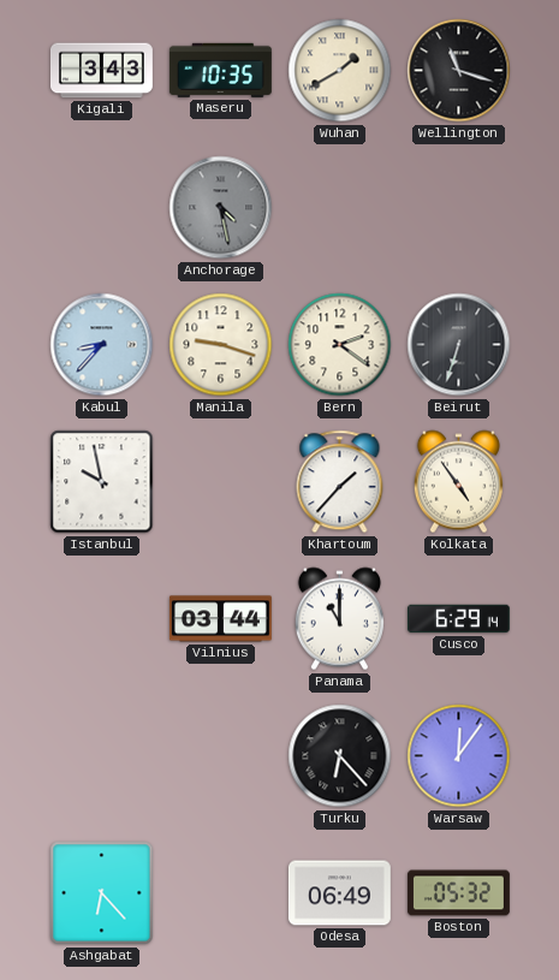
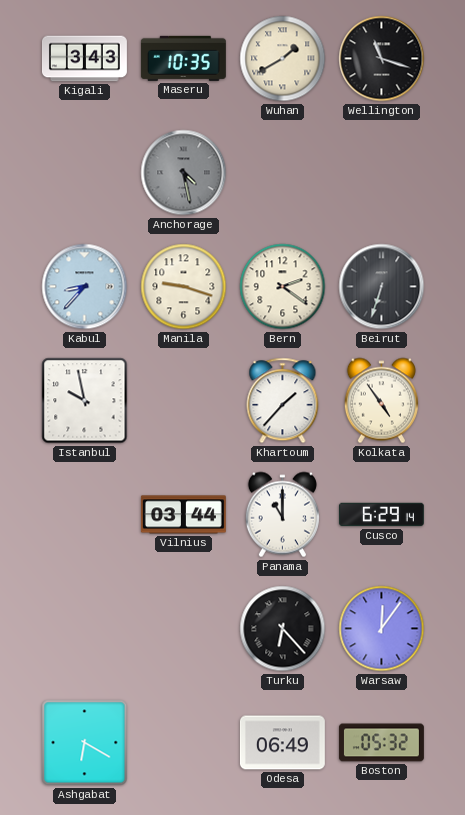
Ashgabat: 6:23 -> 6:20
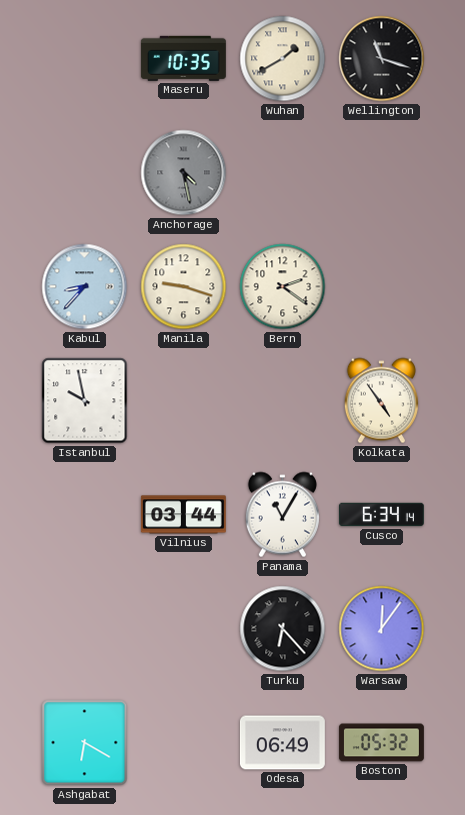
Kigali: 3:43 -> none
Beirut: 6:33 -> none
Khartoum: 1:37 -> none
Panama: 11:00 -> 11:05
Cusco: 6:29 -> 6:34
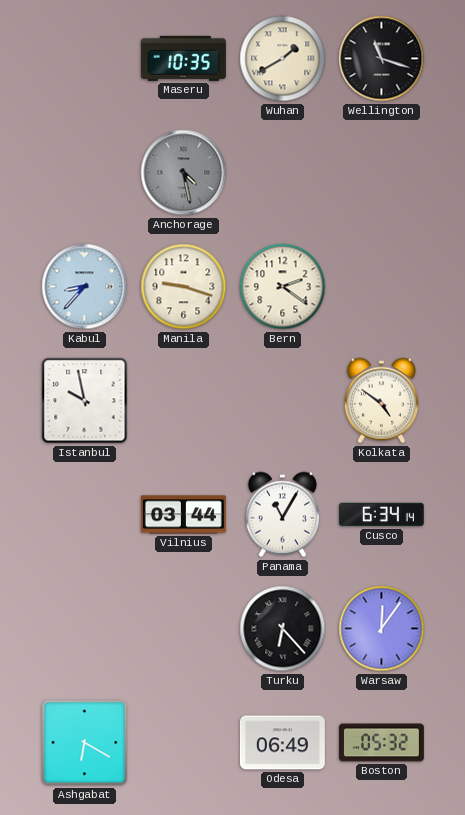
Kolkata: 4:54 -> 4:51
